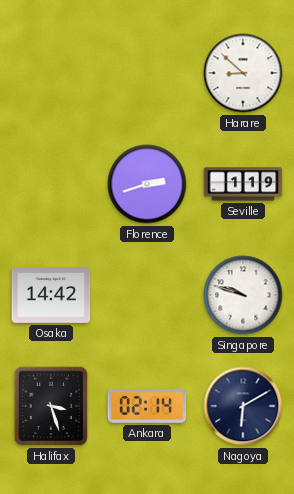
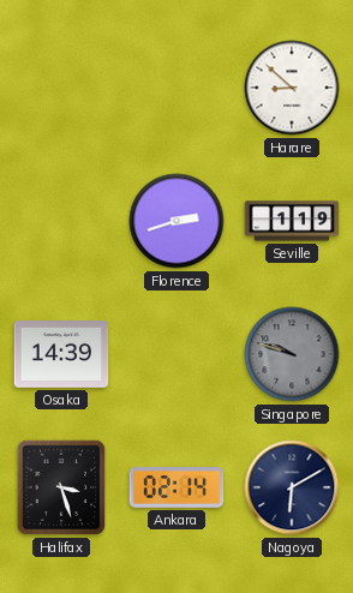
Osaka: 14:42 -> 14:39
Singapore dial: white -> grey
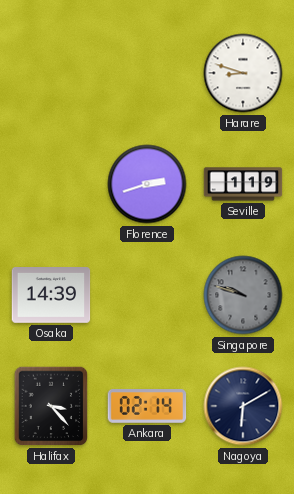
Harare: 8:52 -> 8:48
Halifax: 3:27 -> 3:23
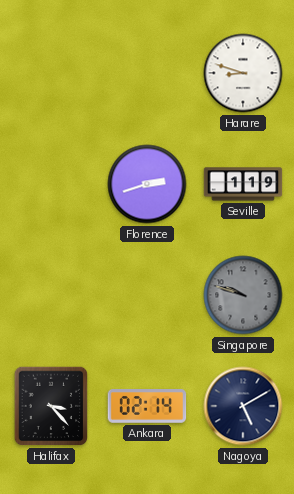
Osaka: 14:39 -> none
Nagoya: 6:10 -> 5:10
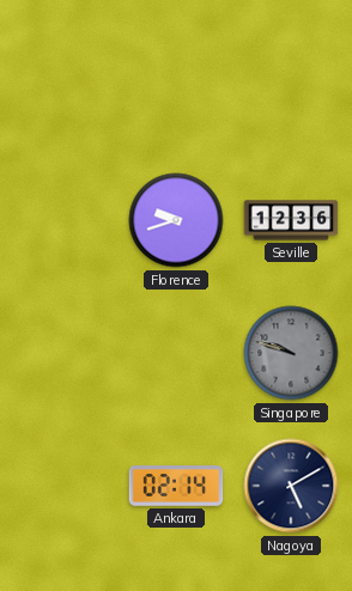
Harare: 8:48 -> none
Florence: 2:42 -> 9:42
Seville: 1:19 -> 12:36
Halifax: 3:23 -> none
